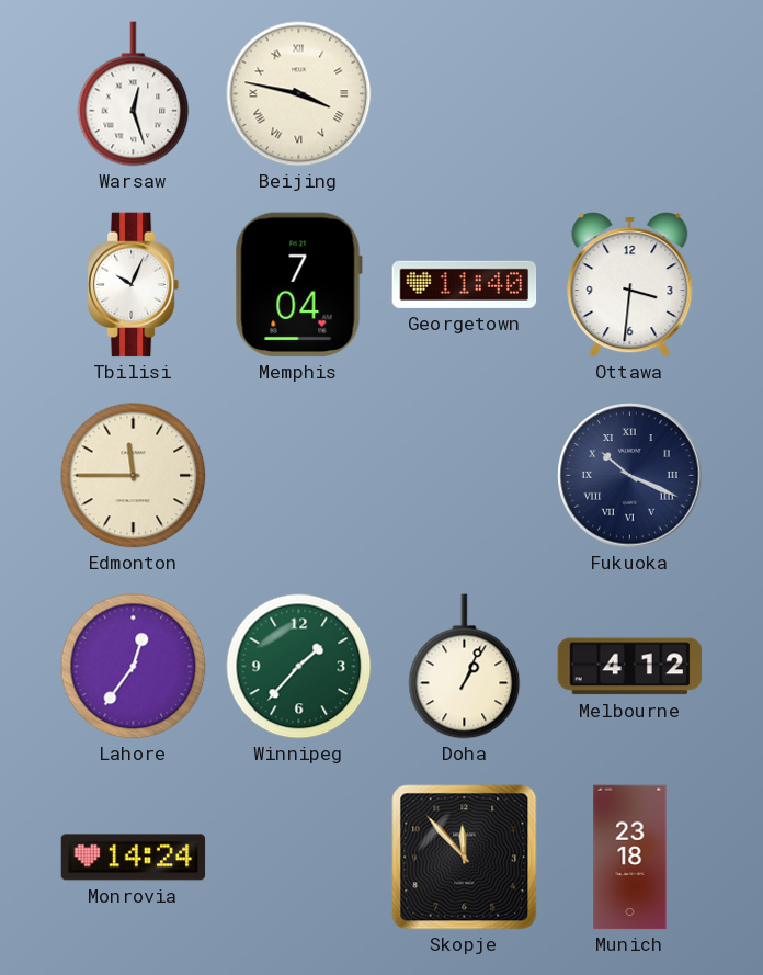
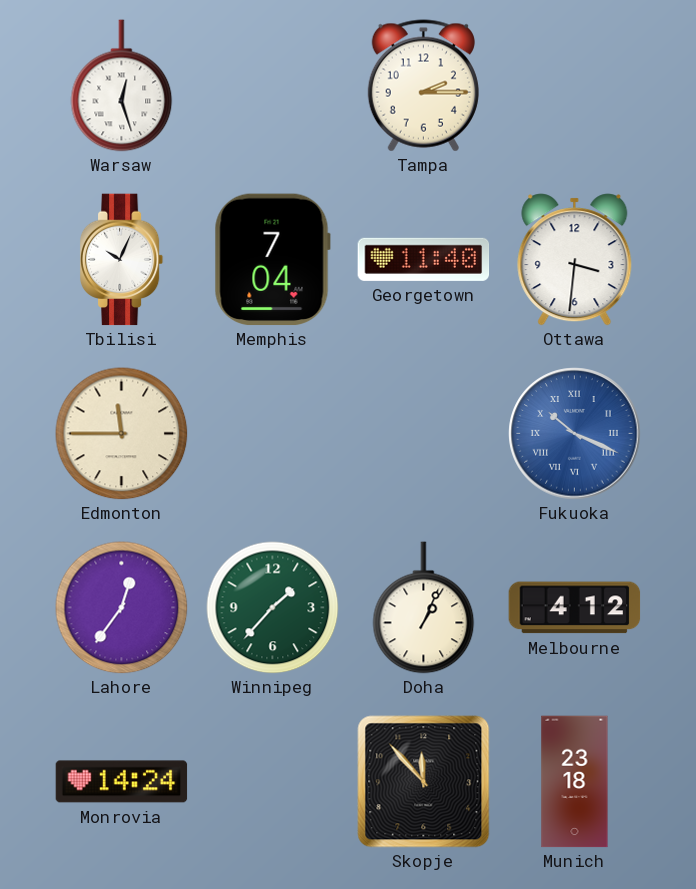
Beijing: 3:47 -> none
Tampa: none -> 2:15
Fukuoka dial: navy -> blue
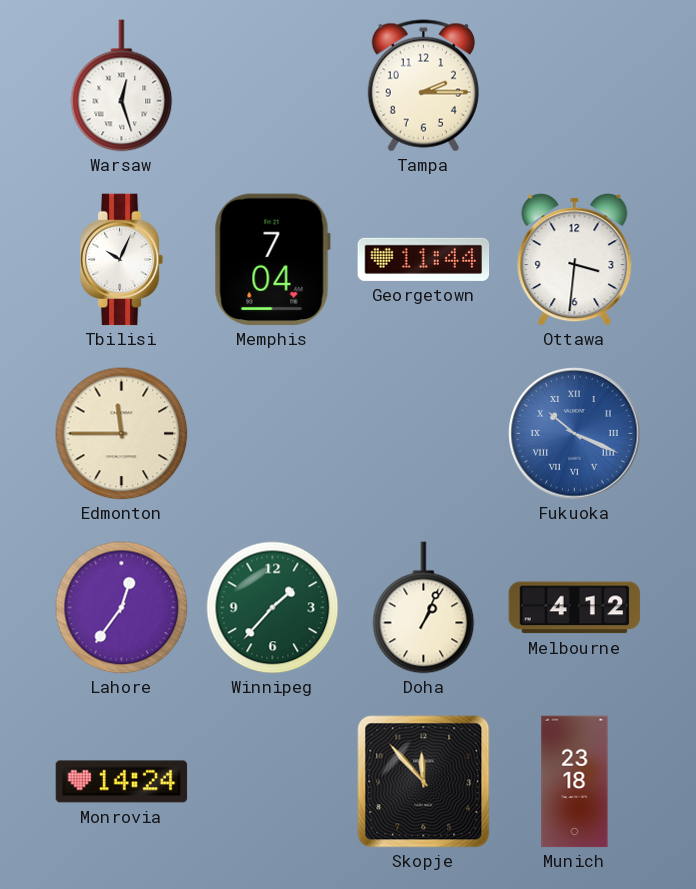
Georgetown: 11:40 -> 11:44
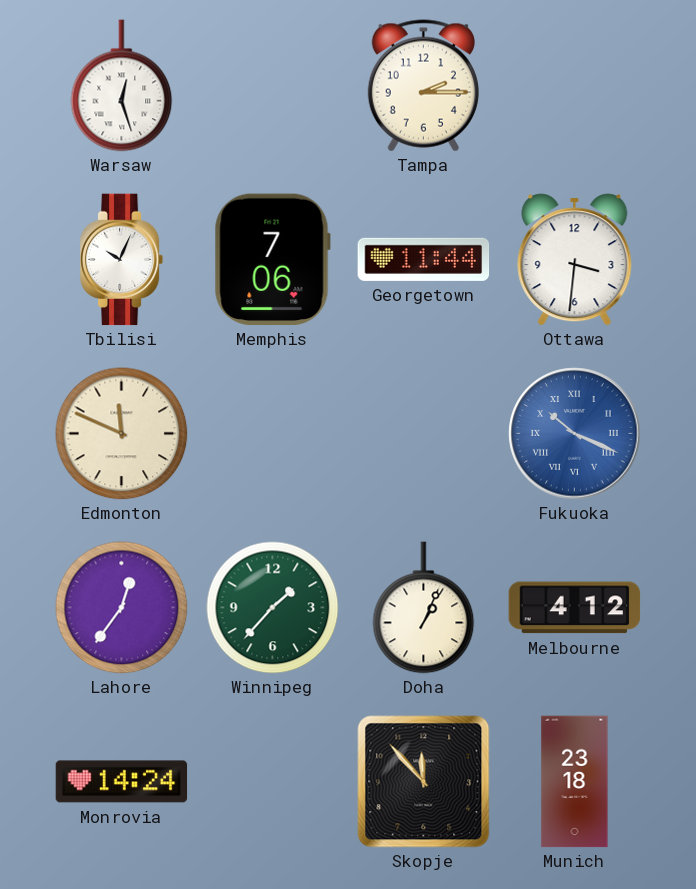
Memphis: 7:04 -> 7:06
Edmonton: 11:45 -> 11:49
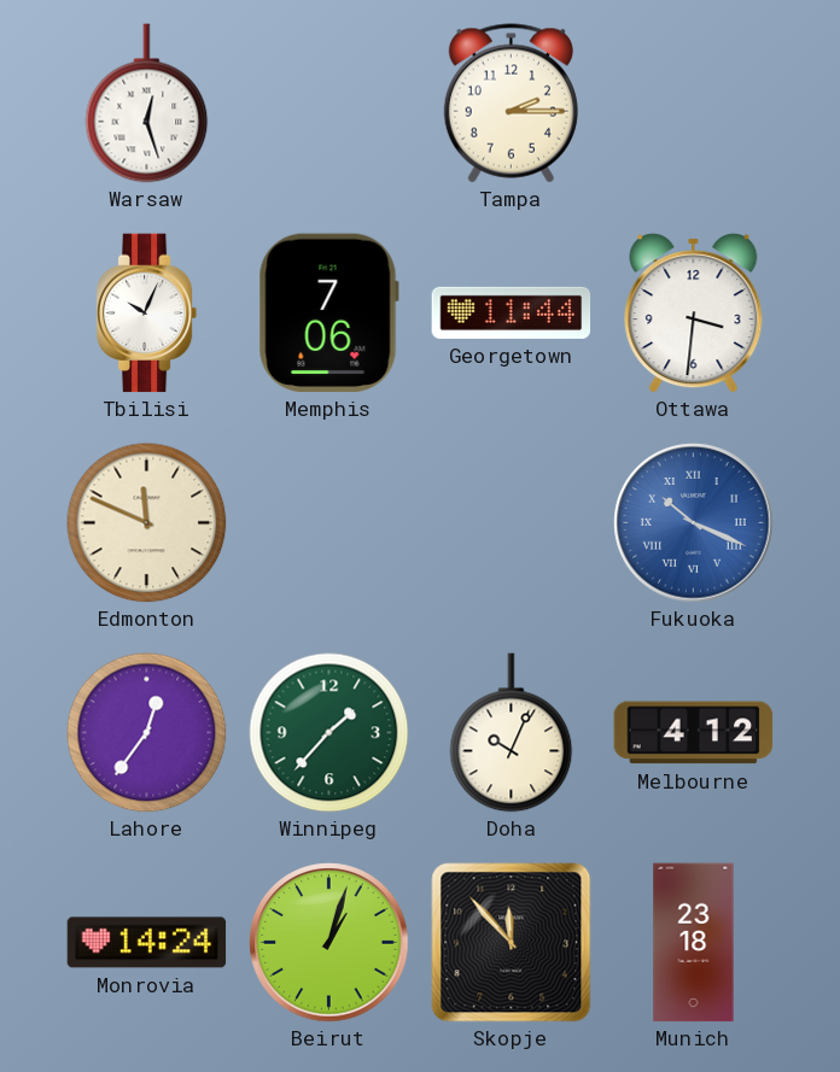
Doha: 1:04 -> 10:04
Beirut: none -> 1:03
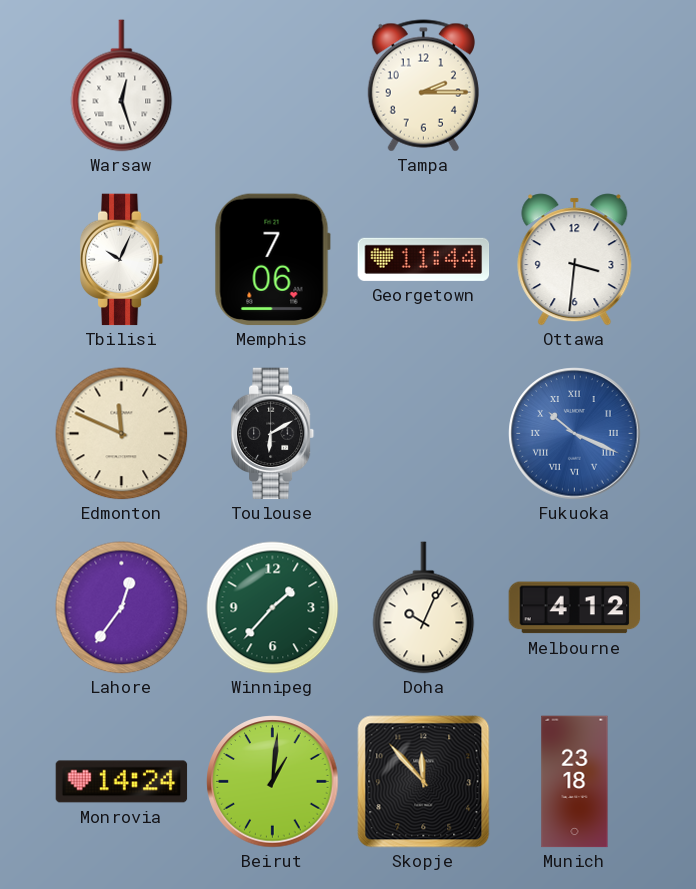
Toulouse: none -> 6:10
Beirut: 1:03 -> 1:01
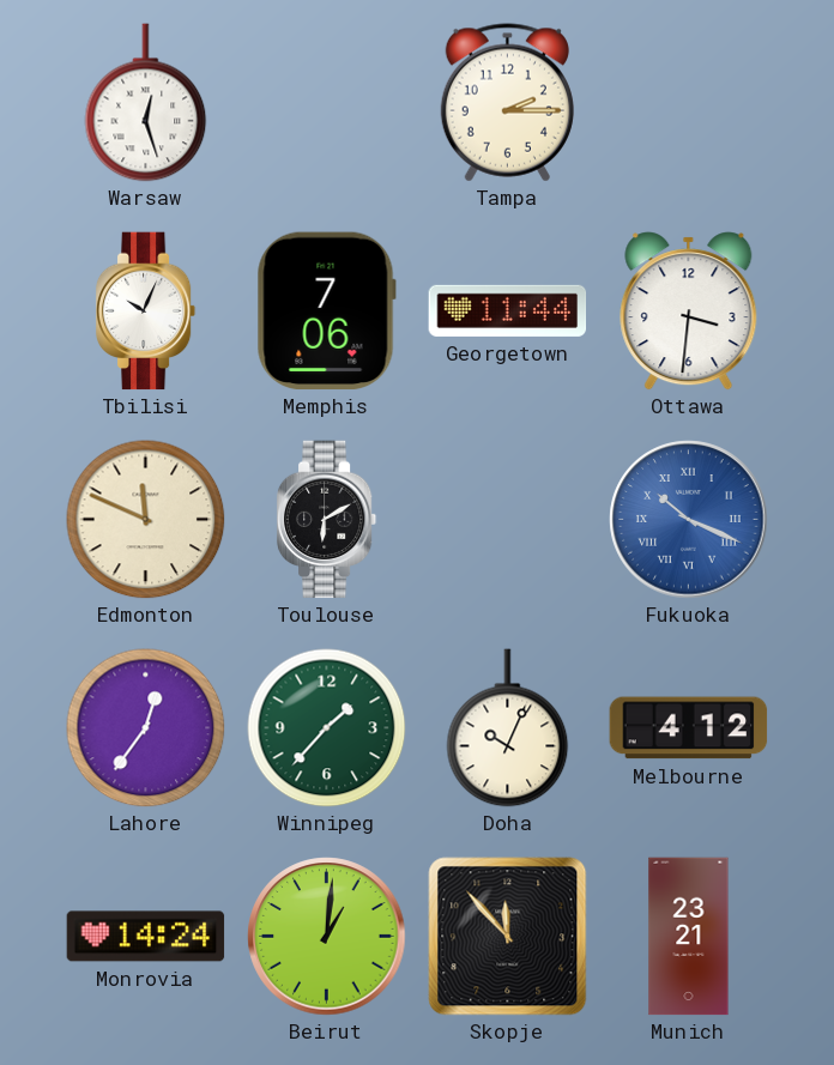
Munich: 23:18 -> 23:21
